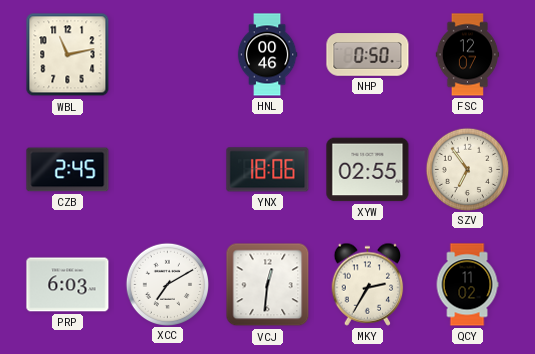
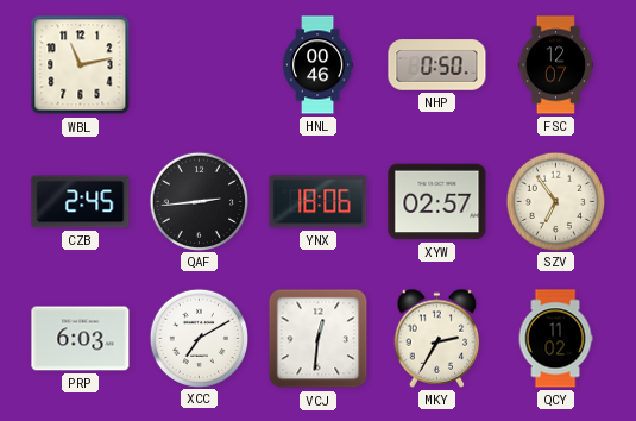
QAF: none -> 2:44
XYW: 02:55 -> 02:57
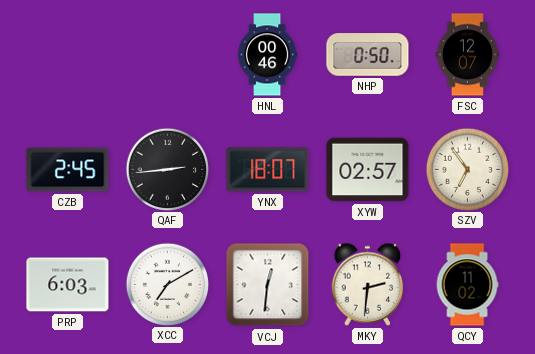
WBL: 11:13 -> none
YNX: 18:06 -> 18:07
MKY: 2:35 -> 2:31
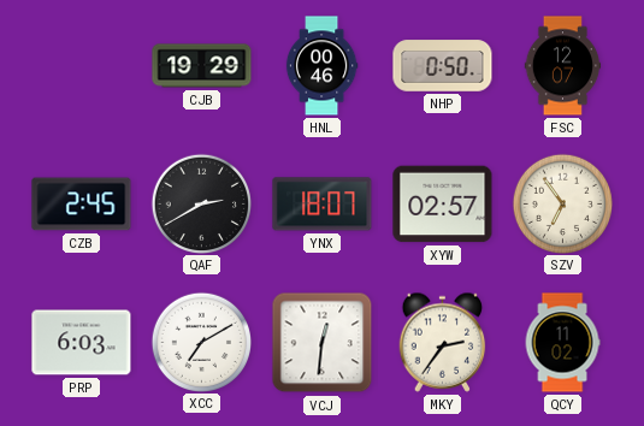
CJB: none -> 19:29
QAF: 2:44 -> 2:40
MKY: 2:31 -> 2:36
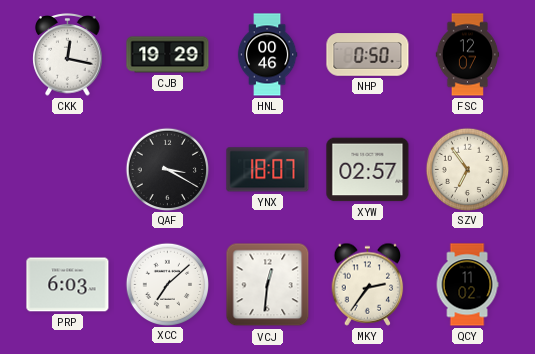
CKK: none -> 12:17
CZB: 2:45 -> none
QAF: 2:40 -> 3:20
XCC: 7:10 -> 7:08
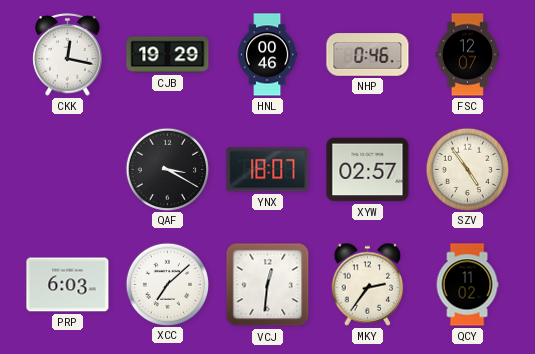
NHP: 0:50 -> 0:46
SZV: 6:54 -> 4:54
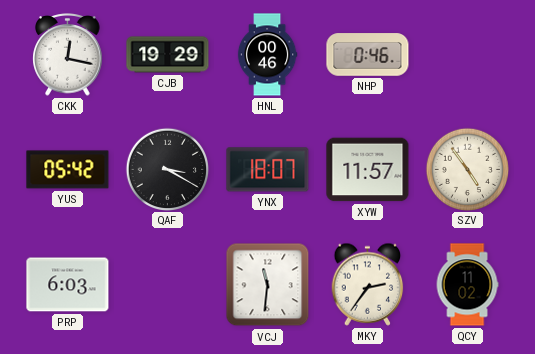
FSC: 12:07 -> none
YUS: none -> 05:42
XYW: 02:57 -> 11:57
XCC: 7:08 -> none
VCJ: 12:31 -> 11:31
